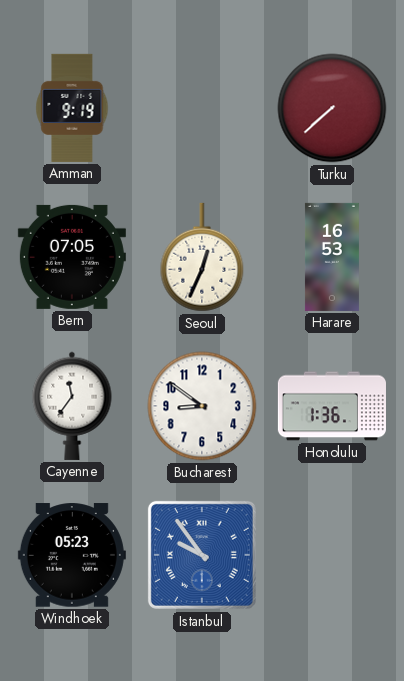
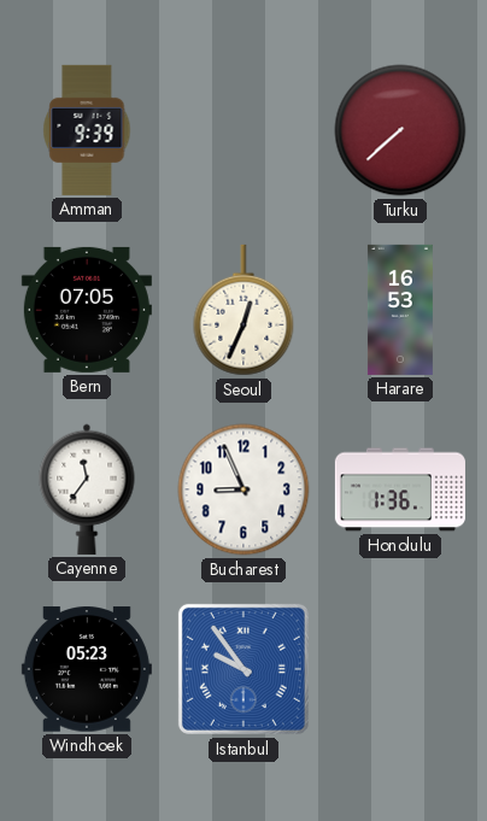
Amman: 9:19 -> 9:39
Bucharest: 8:51 -> 8:56
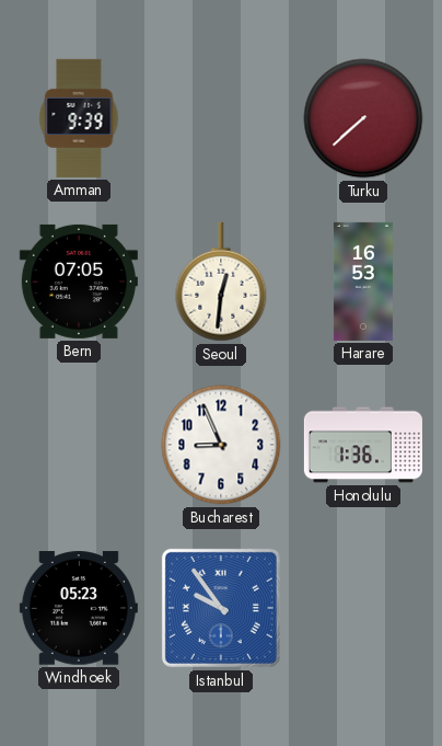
Seoul: 12:34 -> 12:31
Cayenne: 11:36 -> none
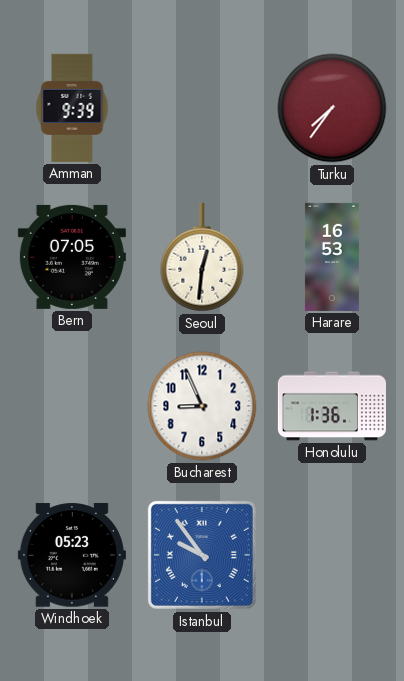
Turku: 7:38 -> 7:36
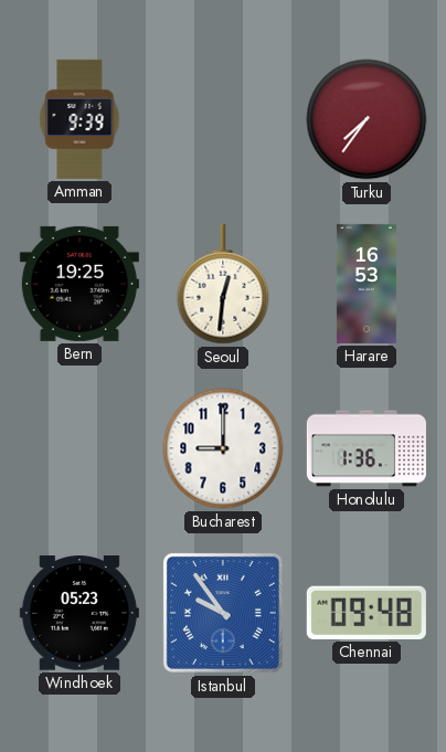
Bern: 07:05 -> 19:25
Bucharest: 8:56 -> 9:00
Chennai: none -> 09:48
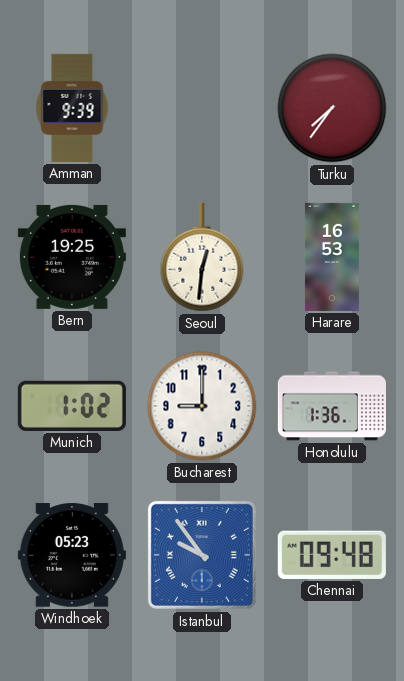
Munich: none -> 1:02
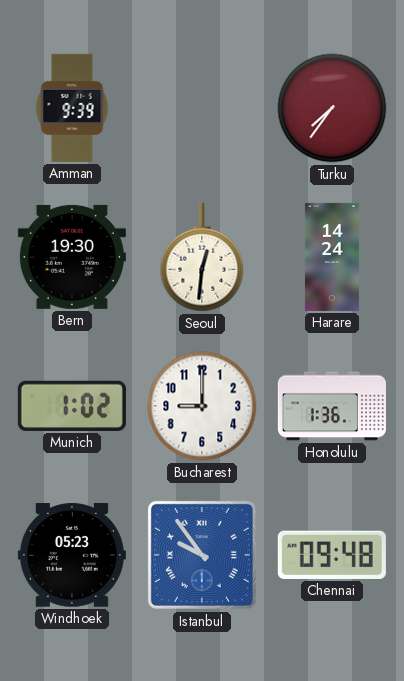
Bern: 19:25 -> 19:30
Harare: 16:53 -> 14:24
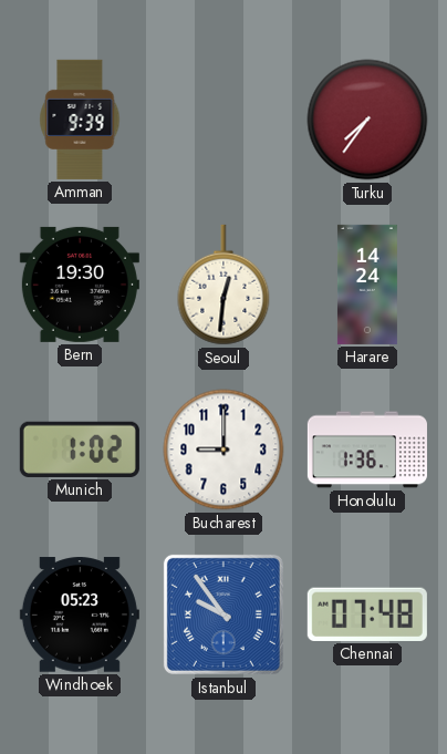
Chennai: 09:48 -> 07:48
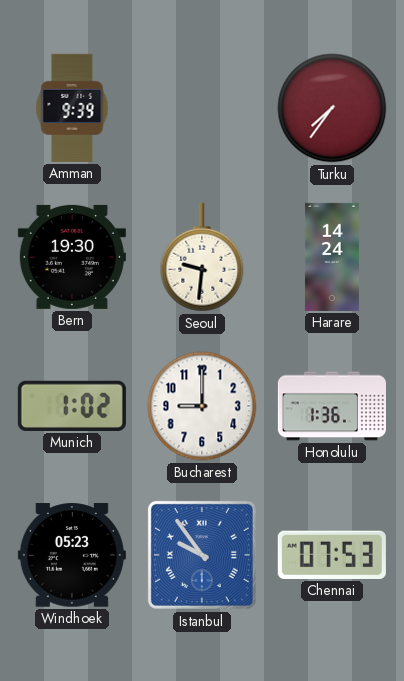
Seoul: 12:31 -> 9:31
Chennai: 07:48 -> 07:53
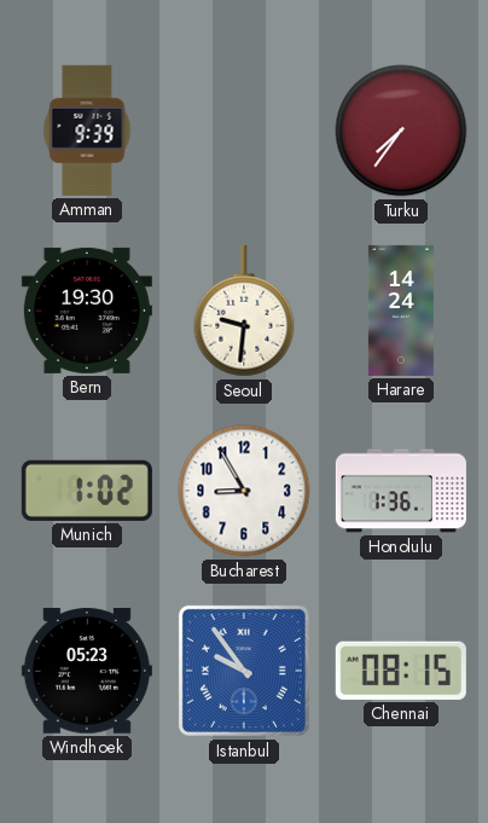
Bucharest: 9:00 -> 8:55
Chennai: 07:53 -> 08:15
